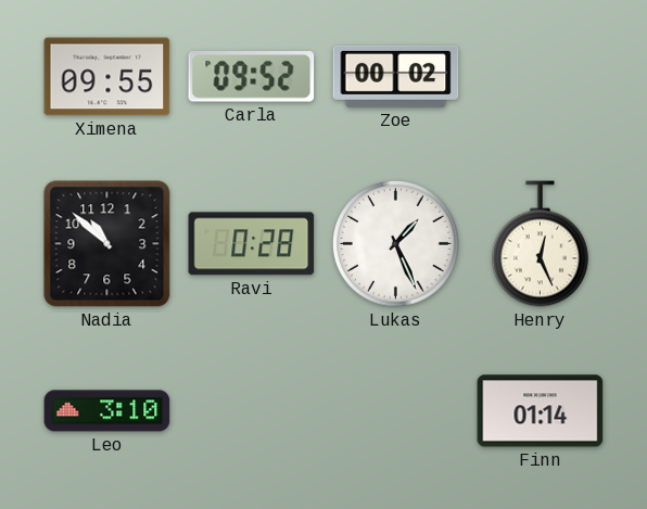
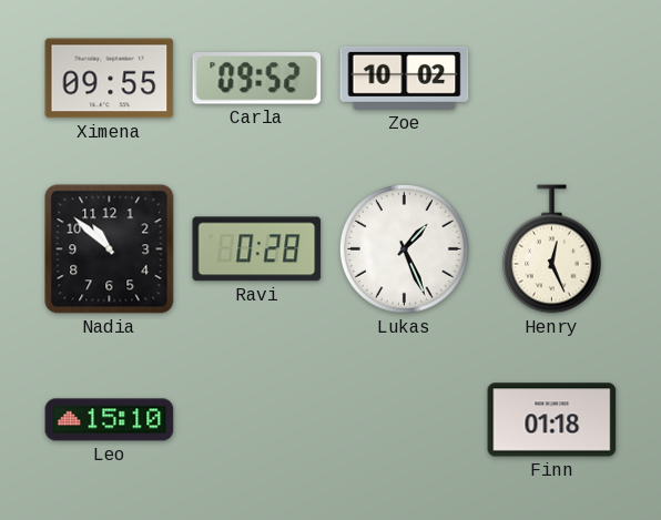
Zoe: 00:02 -> 10:02
Leo: 3:10 -> 15:10
Finn: 01:14 -> 01:18
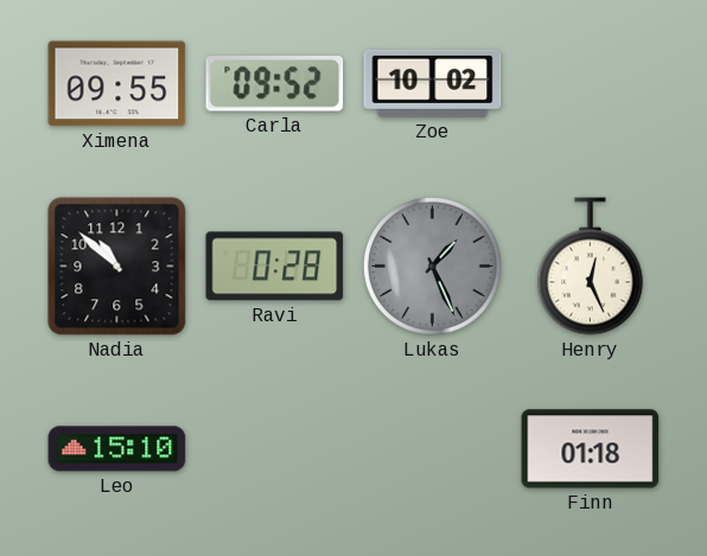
Lukas dial: white -> grey
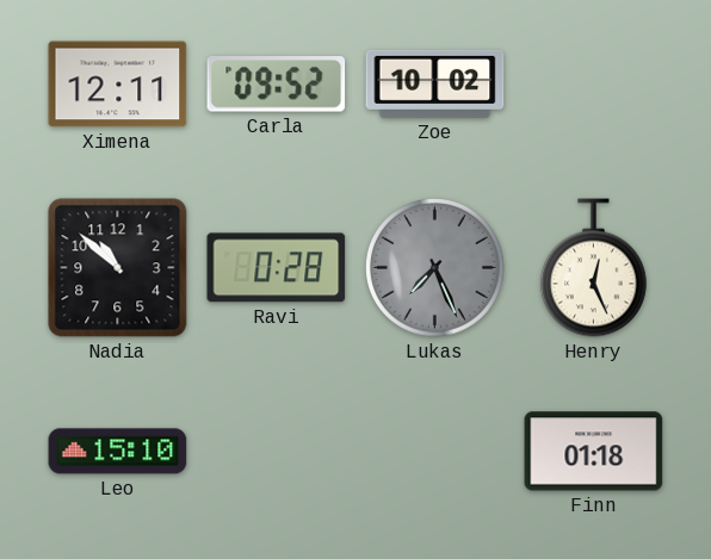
Ximena: 09:55 -> 12:11
Lukas: 1:26 -> 7:26
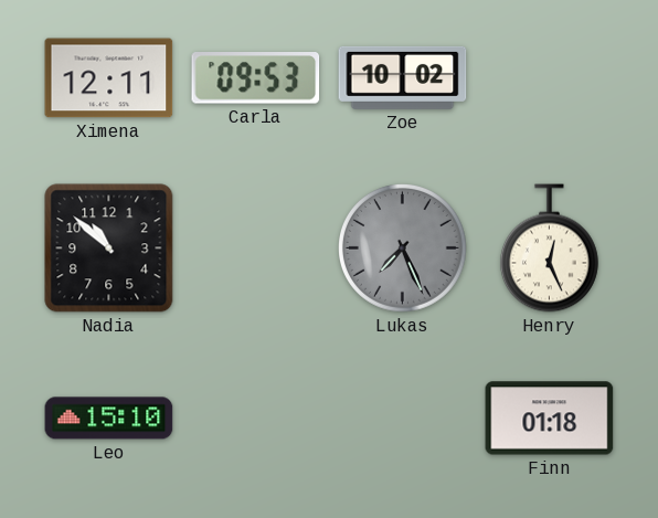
Carla: 09:52 -> 09:53
Ravi: 0:28 -> none
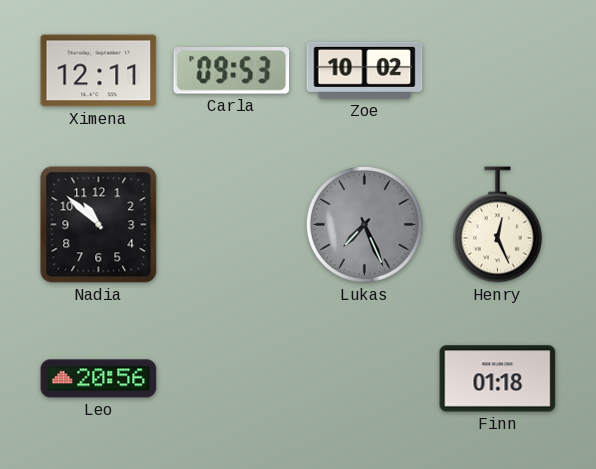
Leo: 15:10 -> 20:56
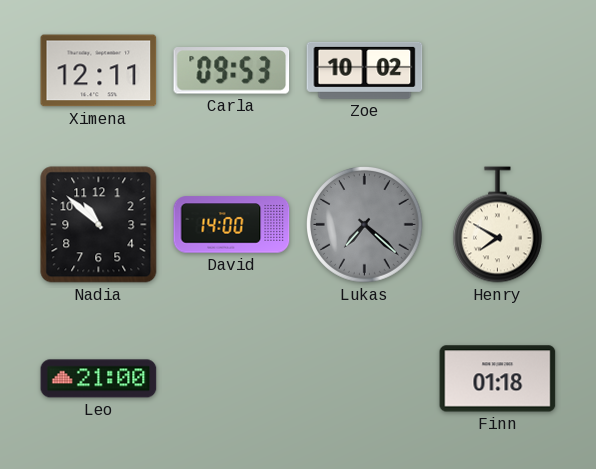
David: none -> 14:00
Lukas: 7:26 -> 7:22
Henry: 12:26 -> 7:50
Leo: 20:56 -> 21:00
